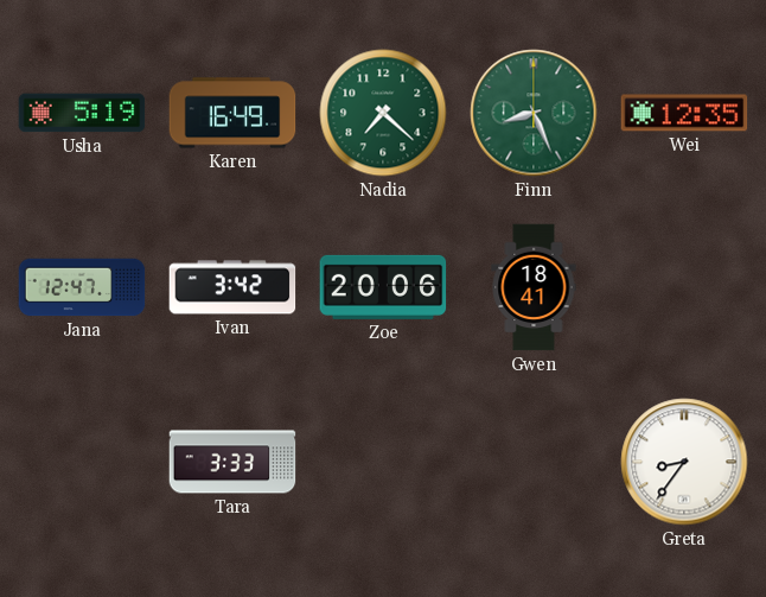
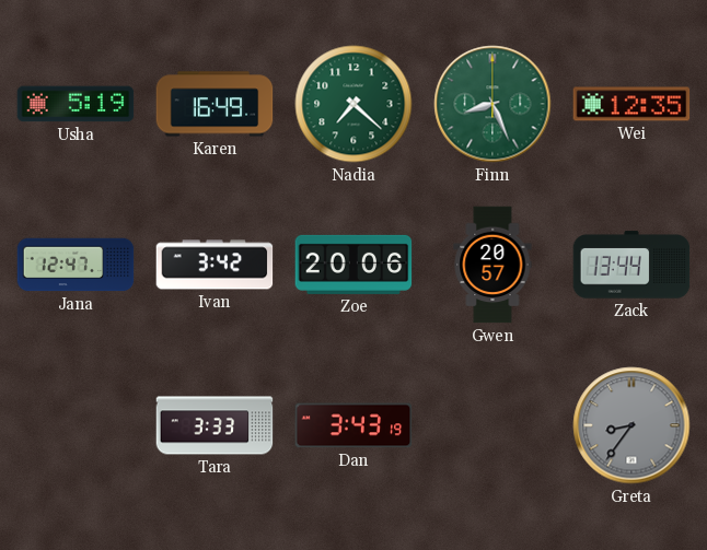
Gwen: 18:41 -> 20:57
Zack: none -> 13:44
Dan: none -> 3:43
Greta dial: white -> grey
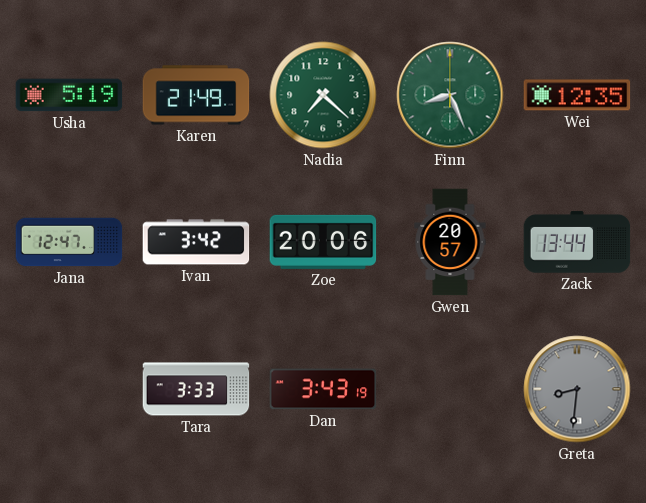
Karen: 16:49 -> 21:49
Greta: 8:36 -> 8:31
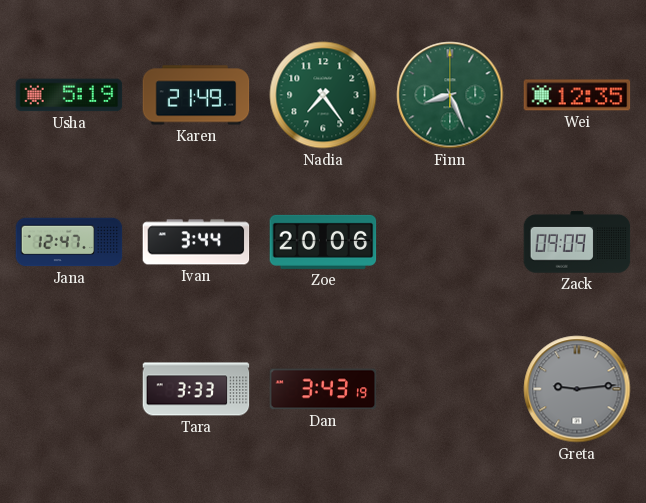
Nadia: 7:22 -> 7:24
Ivan: 3:42 -> 3:44
Gwen: 20:57 -> none
Zack: 13:44 -> 09:09
Greta: 8:31 -> 9:14
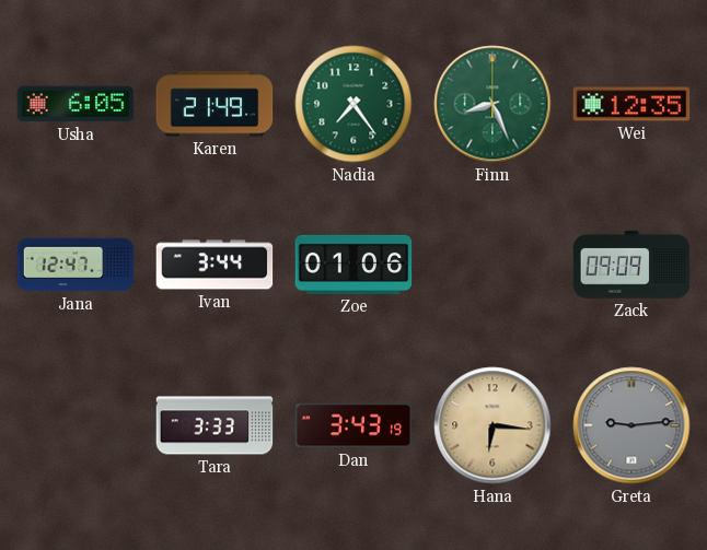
Usha: 5:19 -> 6:05
Zoe: 20:06 -> 01:06
Hana: none -> 6:16
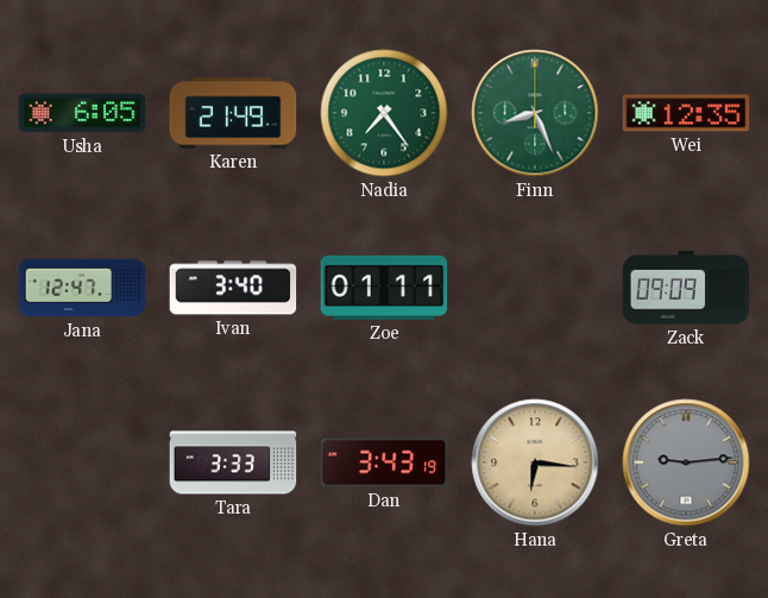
Ivan: 3:44 -> 3:40
Zoe: 01:06 -> 01:11
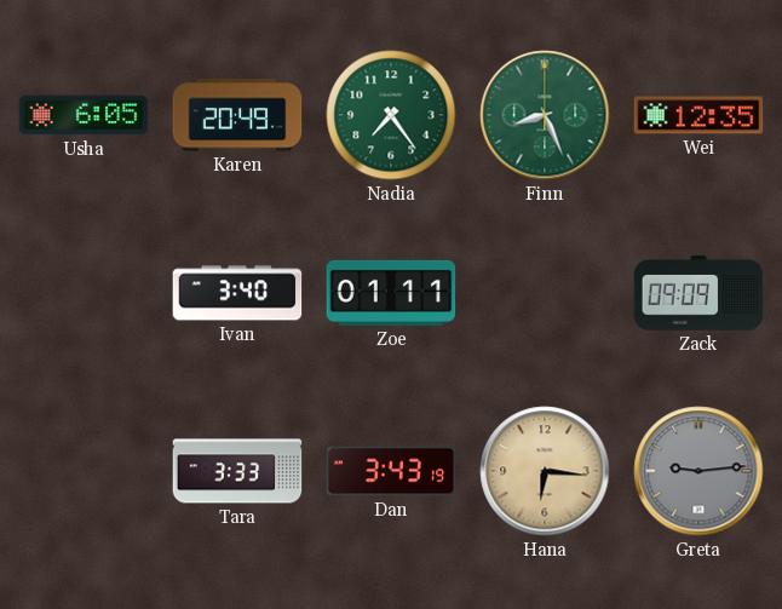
Karen: 21:49 -> 20:49
Jana: 12:47 -> none
